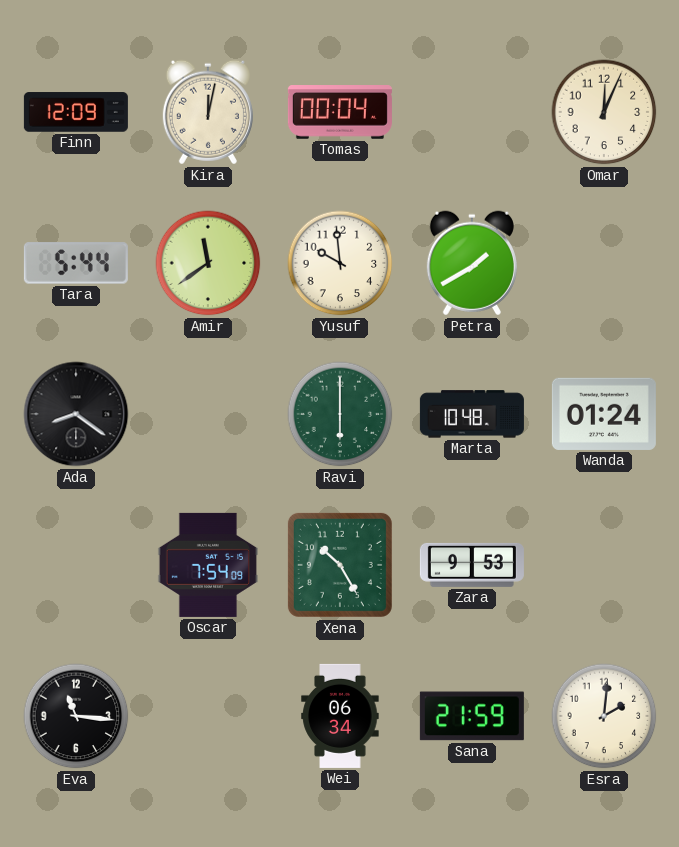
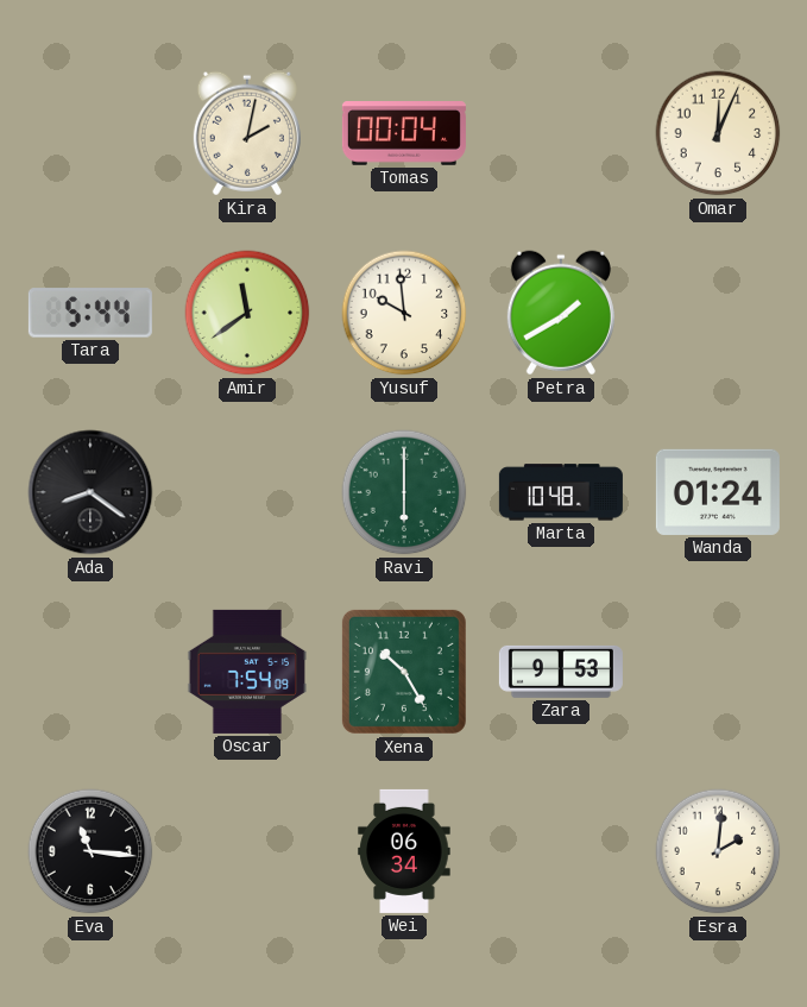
Finn: 12:09 -> none
Kira: 12:02 -> 2:02
Sana: 21:59 -> none
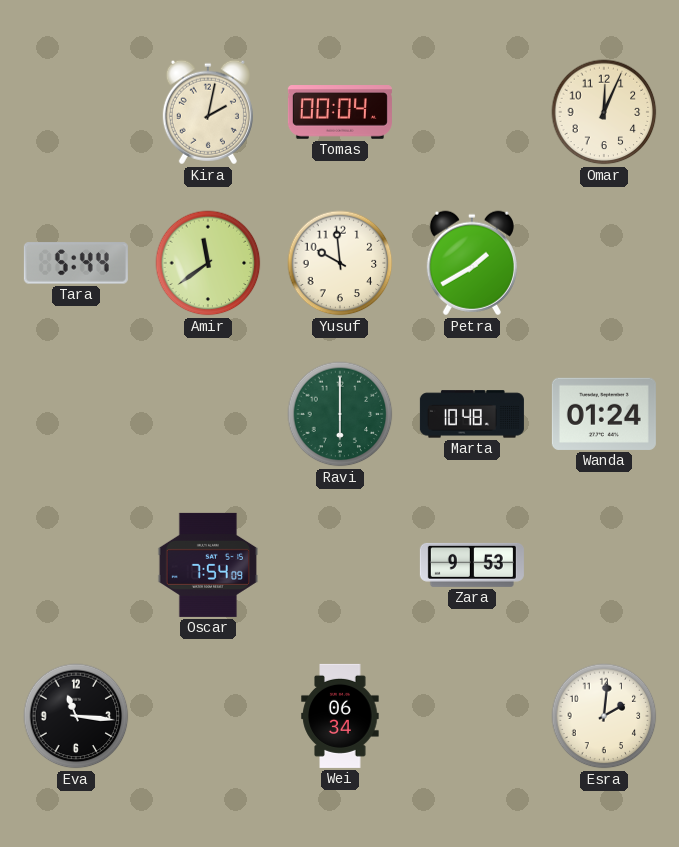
Ada: 8:21 -> none
Xena: 10:25 -> none
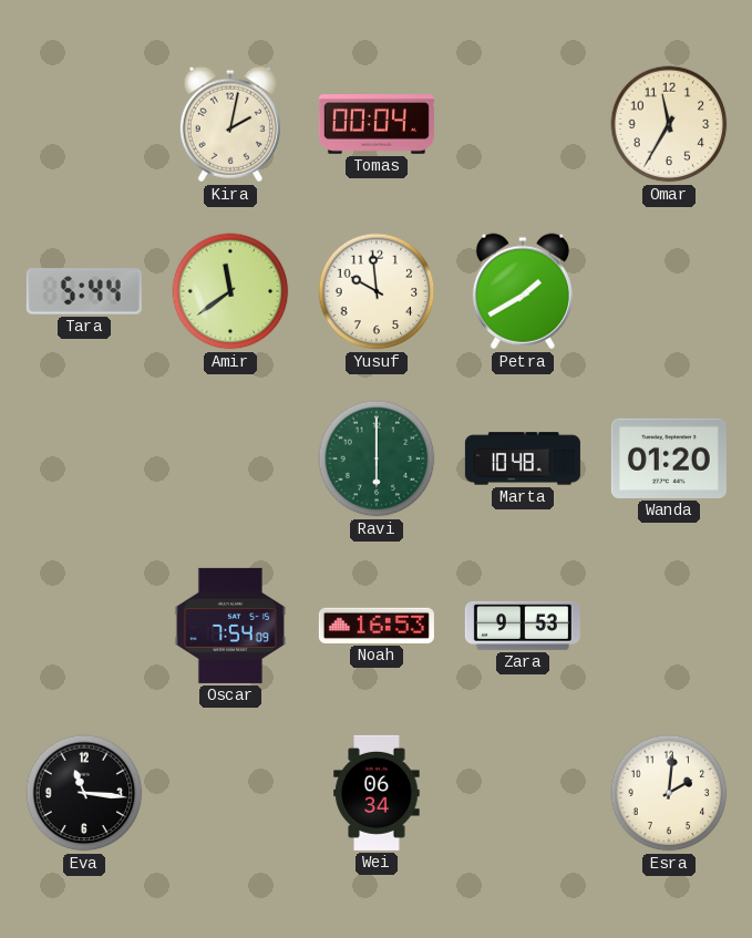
Omar: 12:04 -> 11:35
Wanda: 01:24 -> 01:20
Noah: none -> 16:53
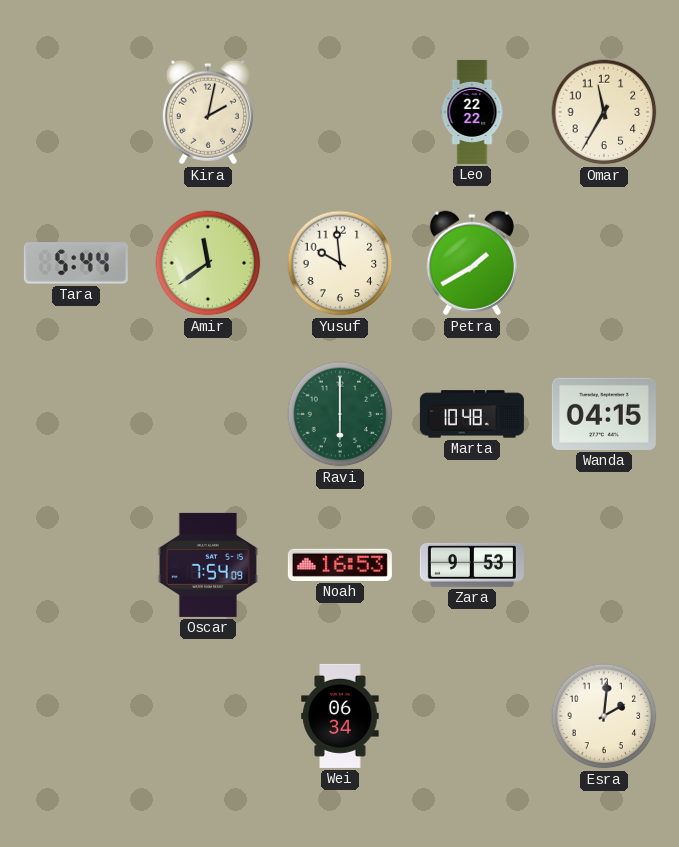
Tomas: 00:04 -> none
Leo: none -> 22:22
Wanda: 01:20 -> 04:15
Eva: 11:16 -> none
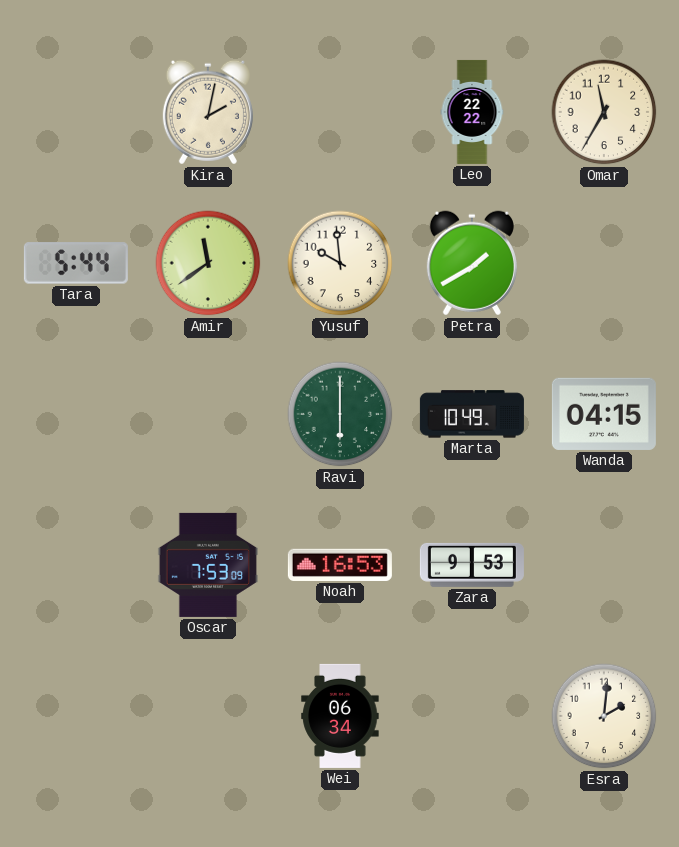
Marta: 10:48 -> 10:49
Oscar: 7:54 -> 7:53
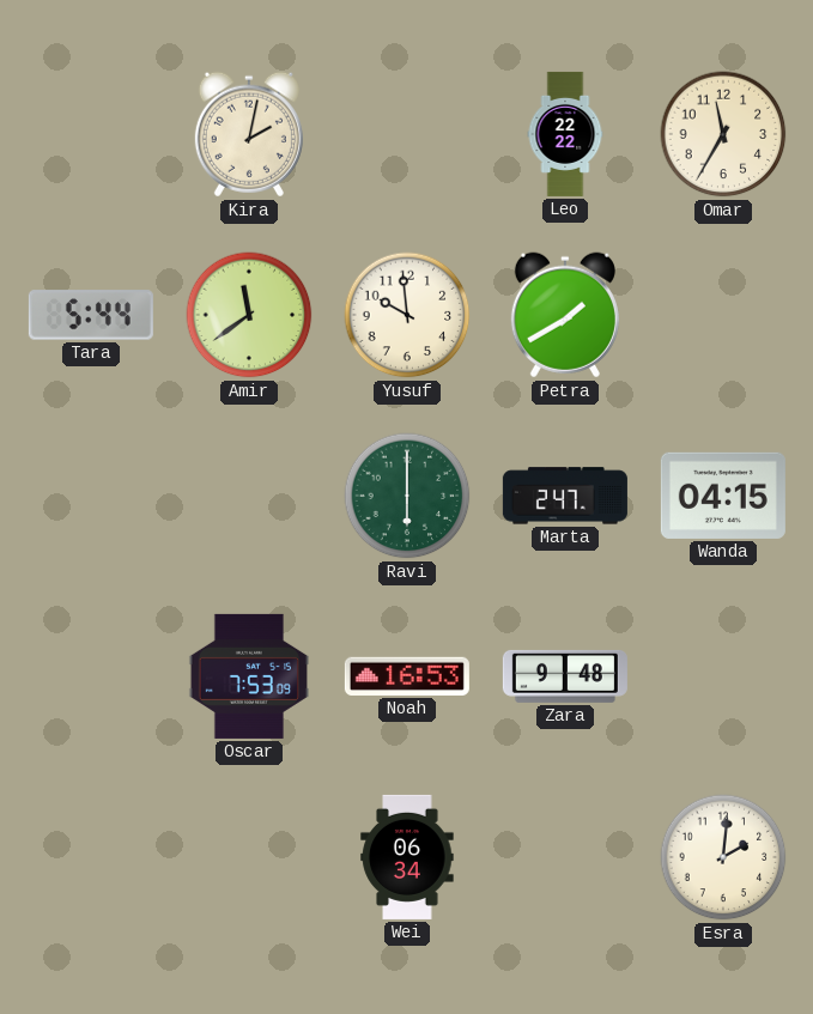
Marta: 10:49 -> 2:47
Zara: 9:53 -> 9:48
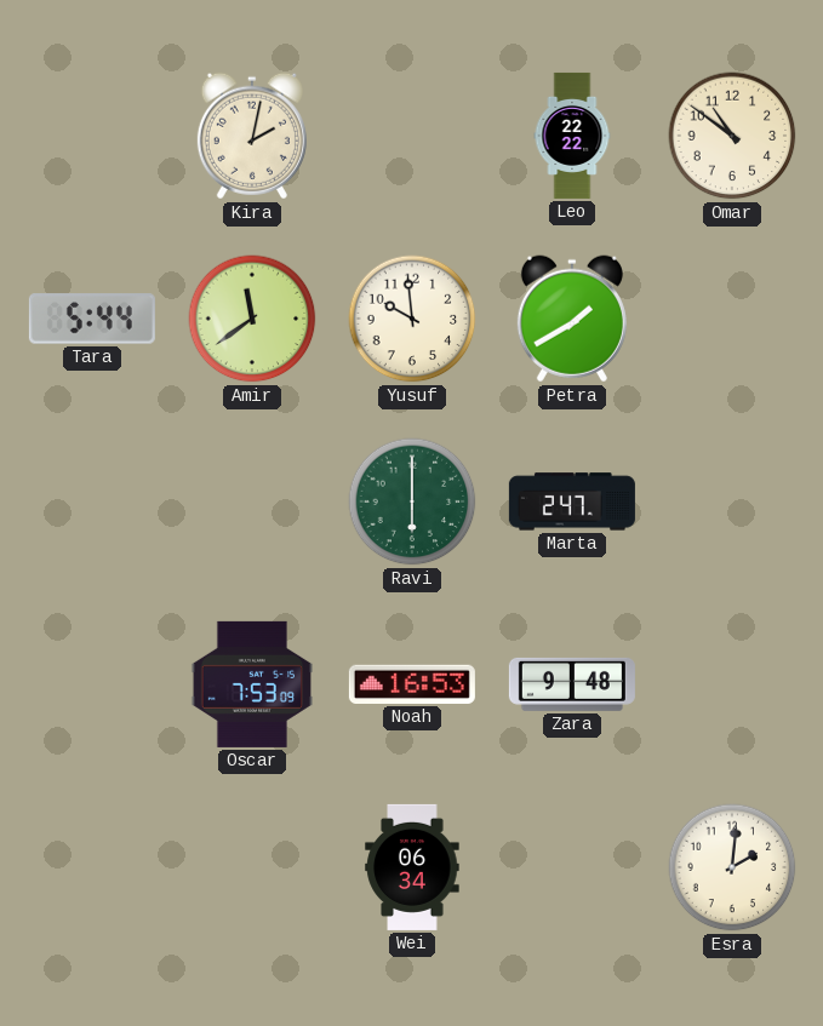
Omar: 11:35 -> 10:51
Wanda: 04:15 -> none
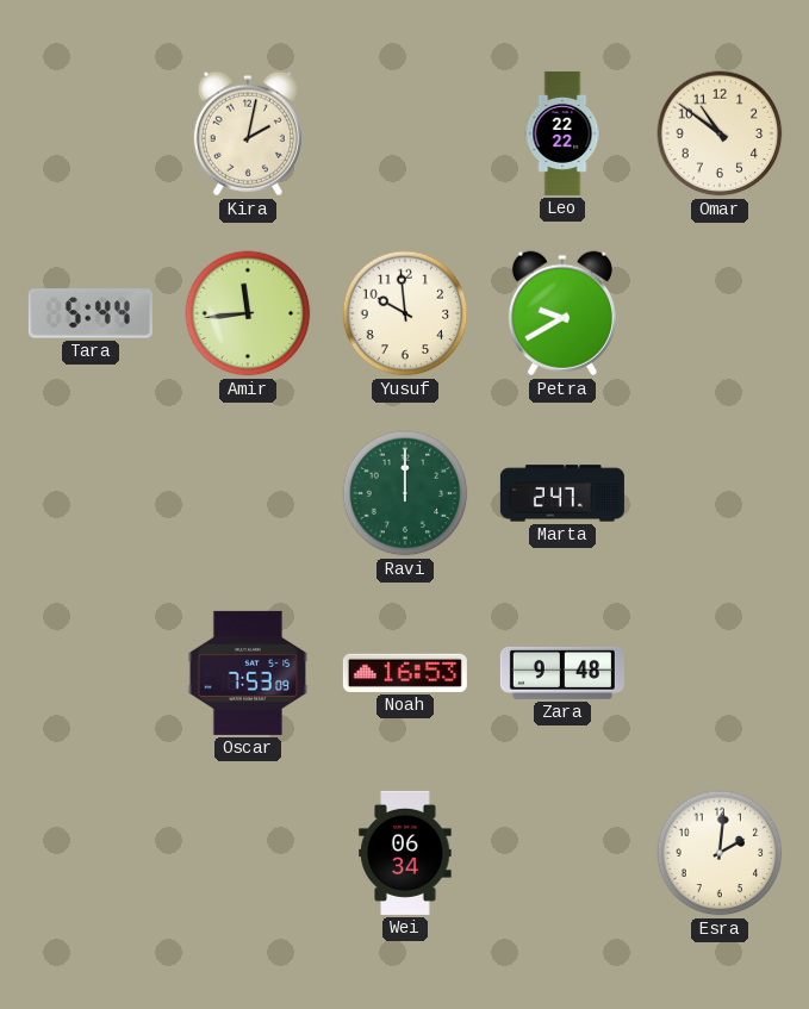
Amir: 11:39 -> 11:44
Petra: 1:40 -> 9:40
Ravi: 6:00 -> 12:00
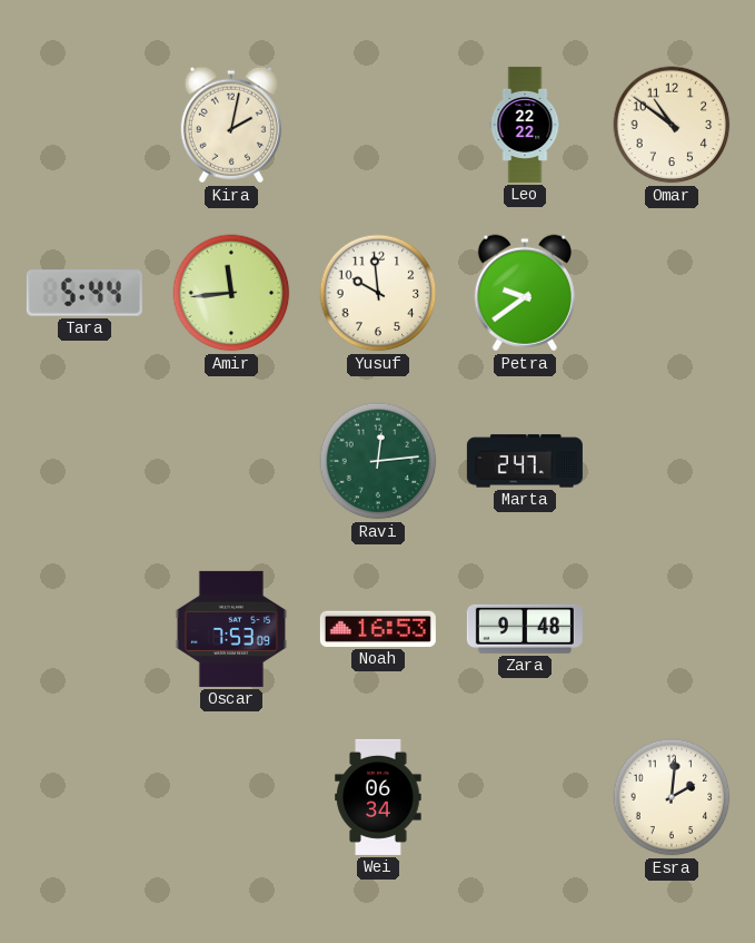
Petra: 9:40 -> 9:39
Ravi: 12:00 -> 12:14
